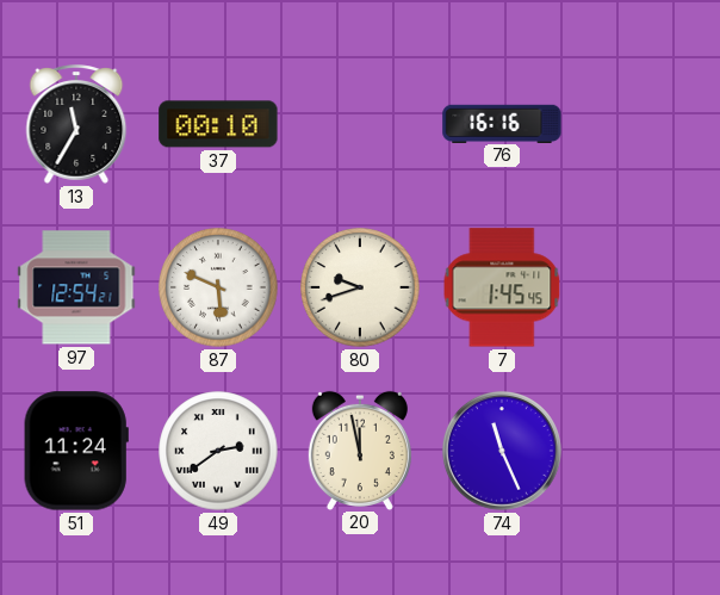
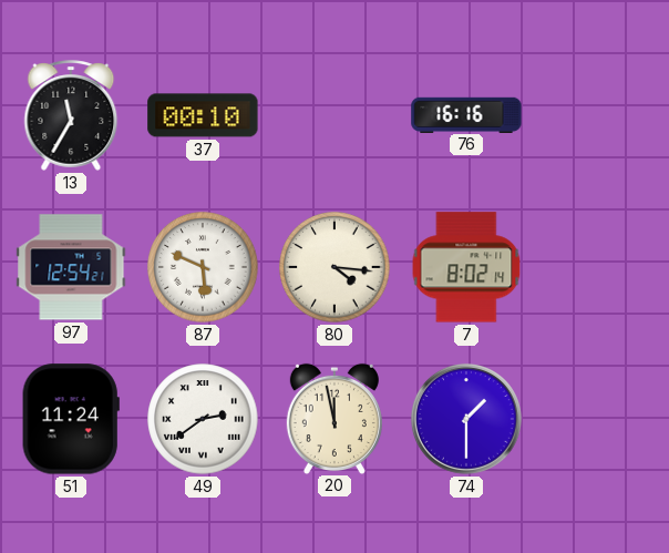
80: 9:42 -> 4:16
7: 1:45 -> 8:02
74: 11:26 -> 1:30
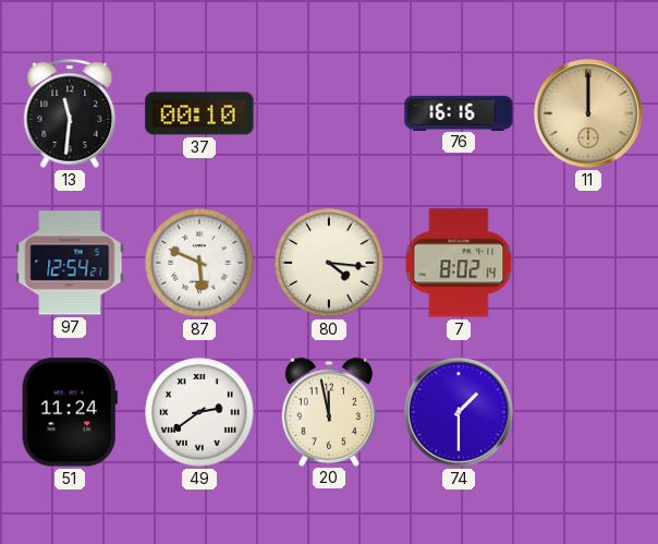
13: 11:35 -> 11:31
11: none -> 12:00
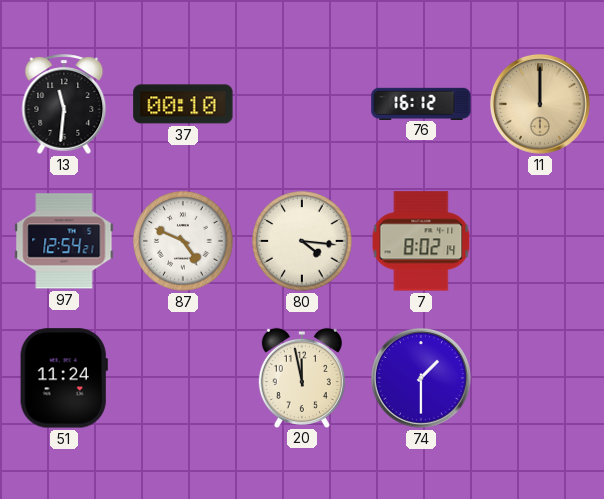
76: 16:16 -> 16:12
87: 5:49 -> 4:49
49: 2:39 -> none
